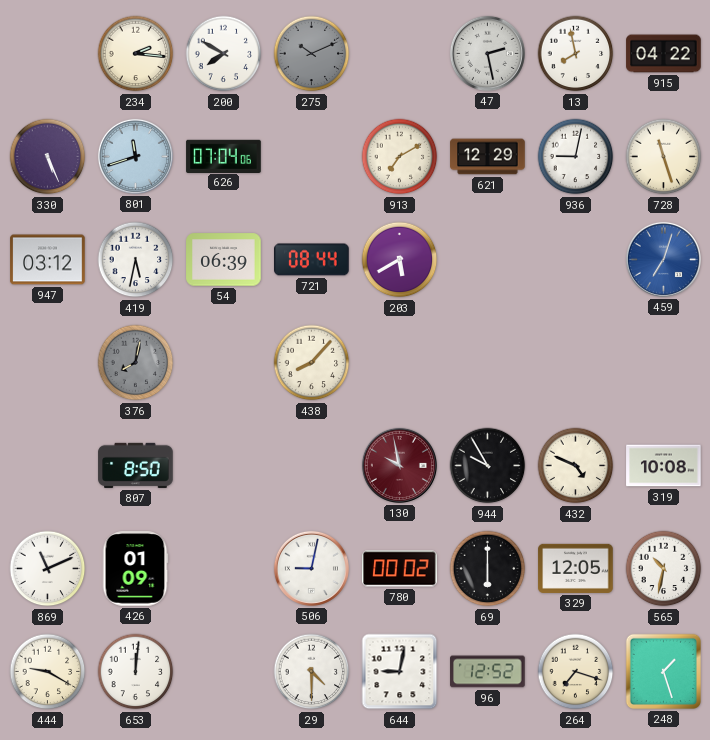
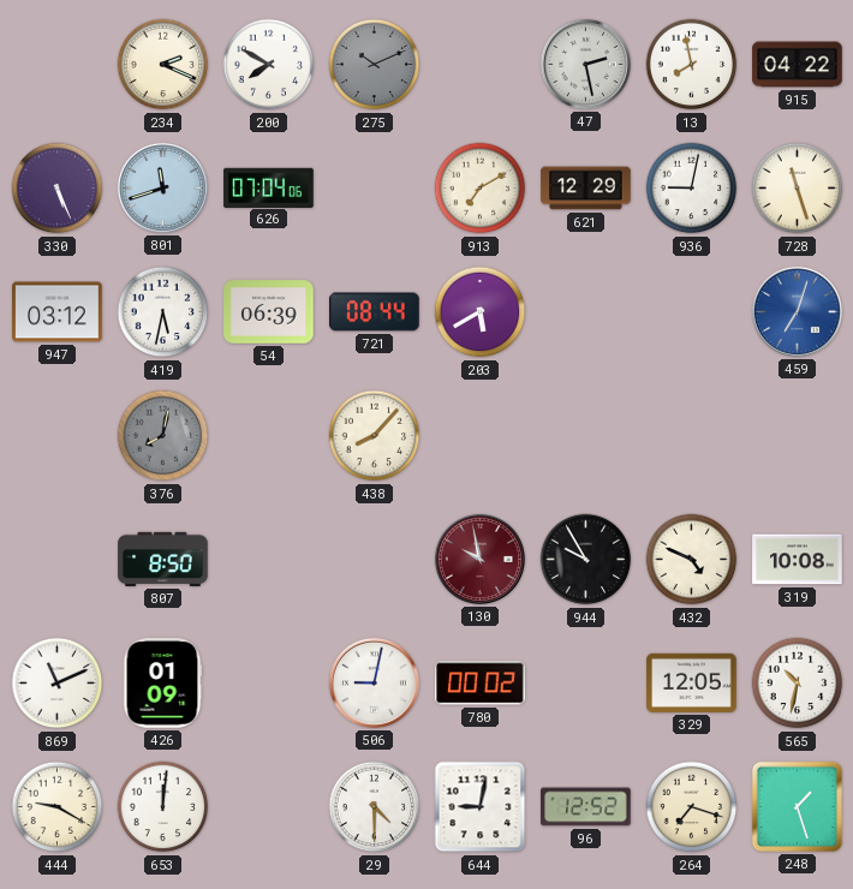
234: 2:16 -> 2:19
69: 6:00 -> none
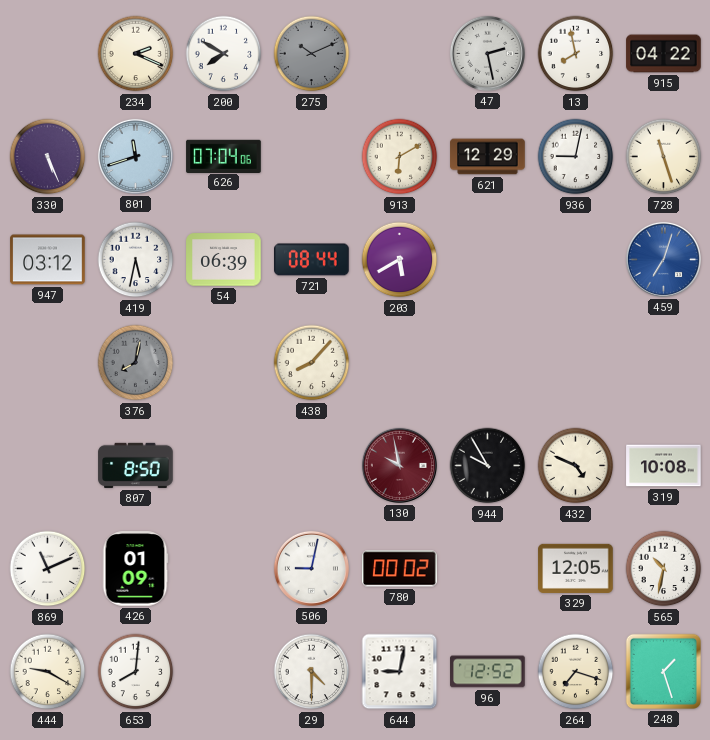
913: 7:10 -> 6:10
653: 12:01 -> 8:01
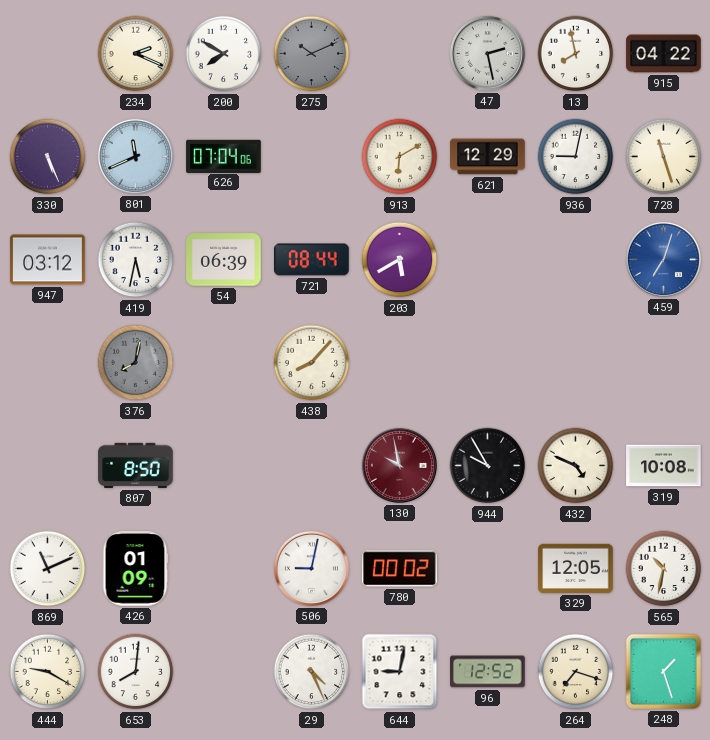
801: 11:42 -> 11:41
29: 4:30 -> 4:26
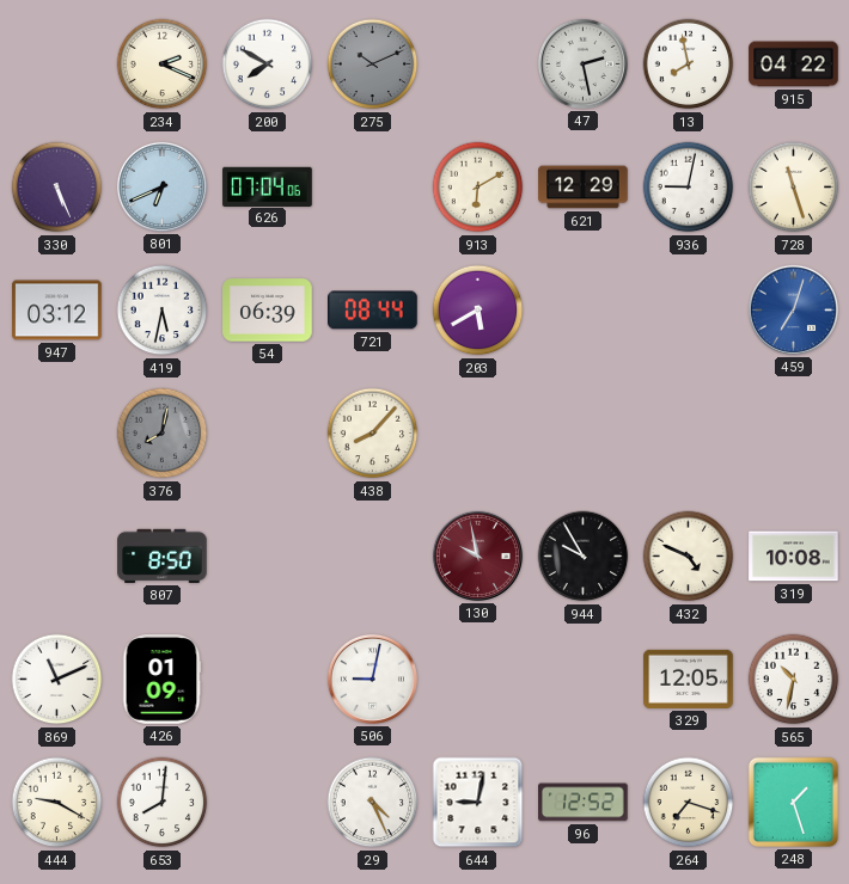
801: 11:41 -> 6:41
780: 00:02 -> none
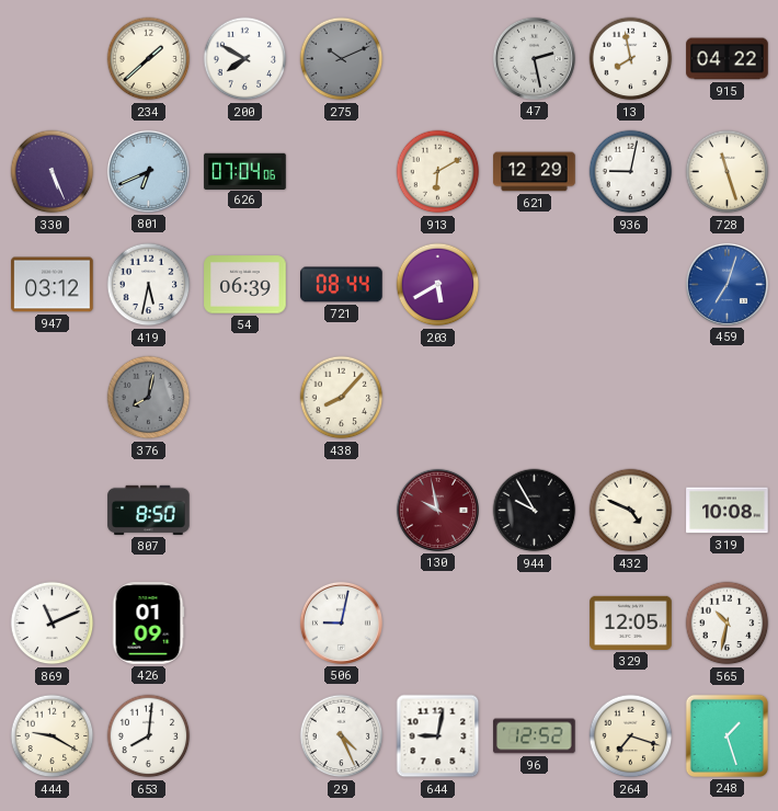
234: 2:19 -> 1:38
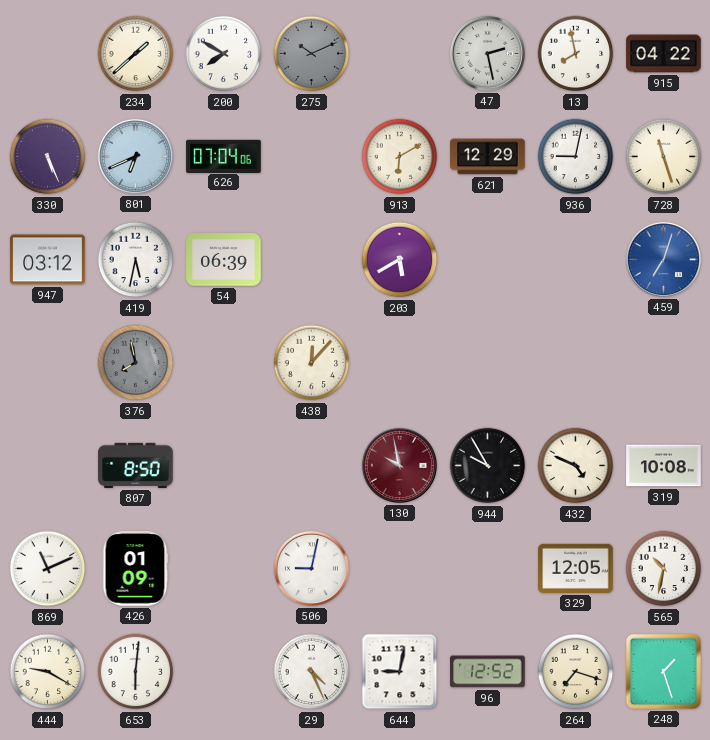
721: 08:44 -> none
376: 8:02 -> 7:58
438: 8:07 -> 12:07
653: 8:01 -> 6:01
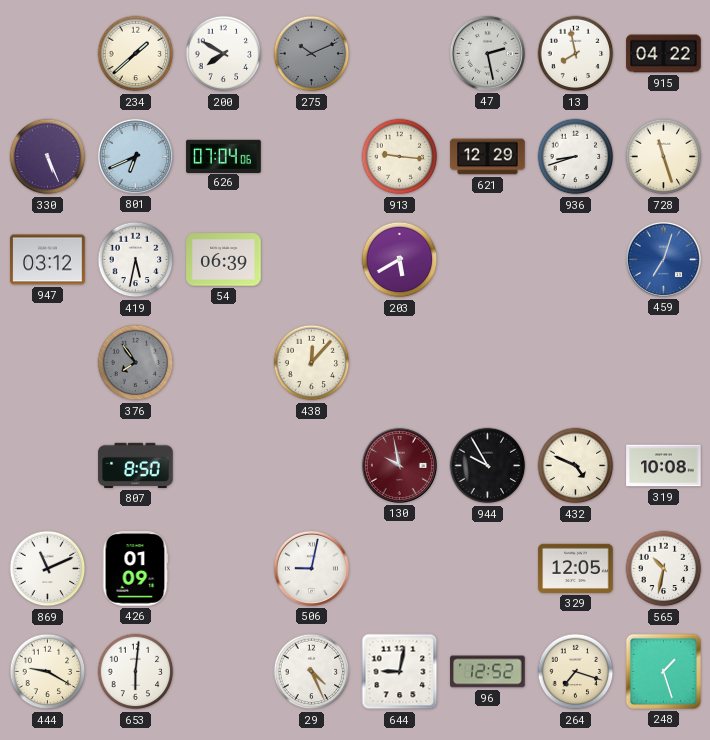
913: 6:10 -> 9:16
936: 9:02 -> 8:42
376: 7:58 -> 7:54
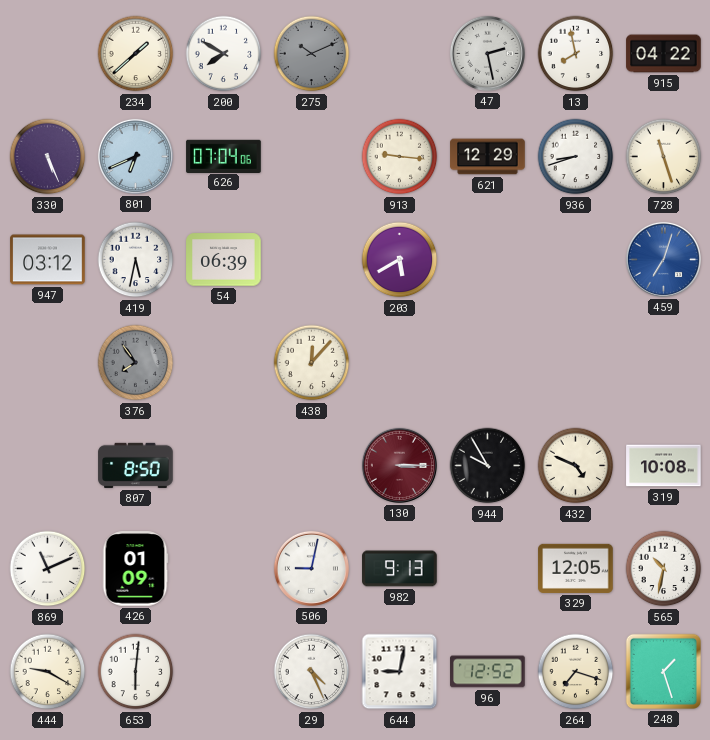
130: 9:58 -> 3:15
982: none -> 9:13
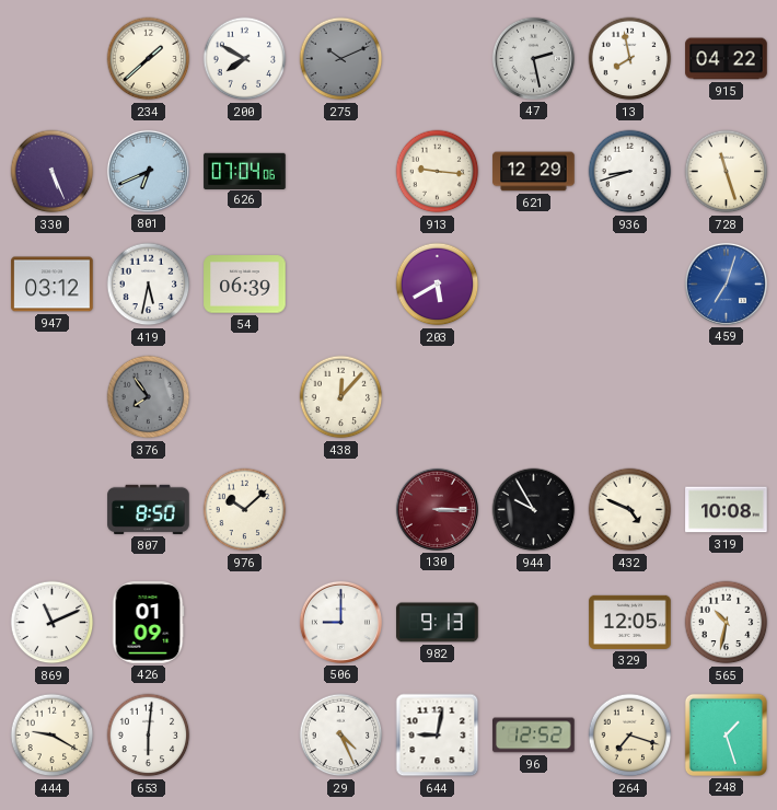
976: none -> 10:08
506: 9:02 -> 9:00
